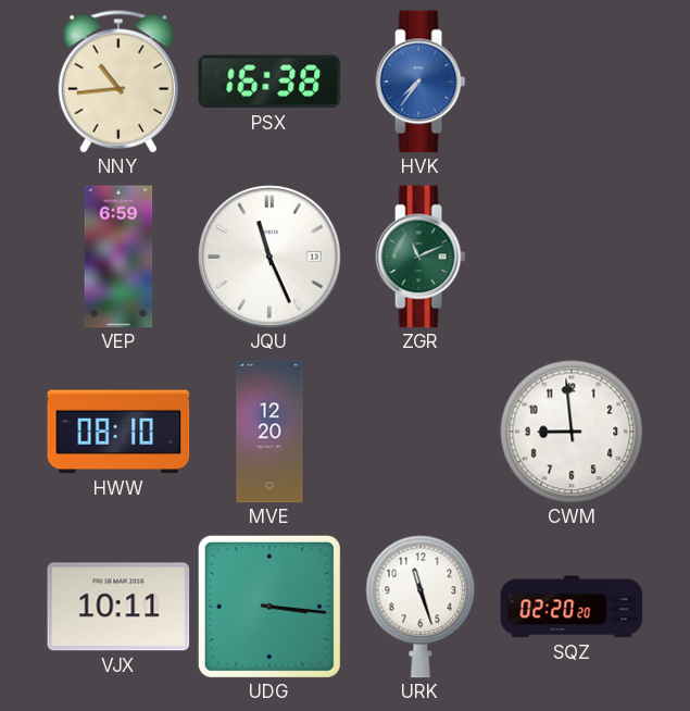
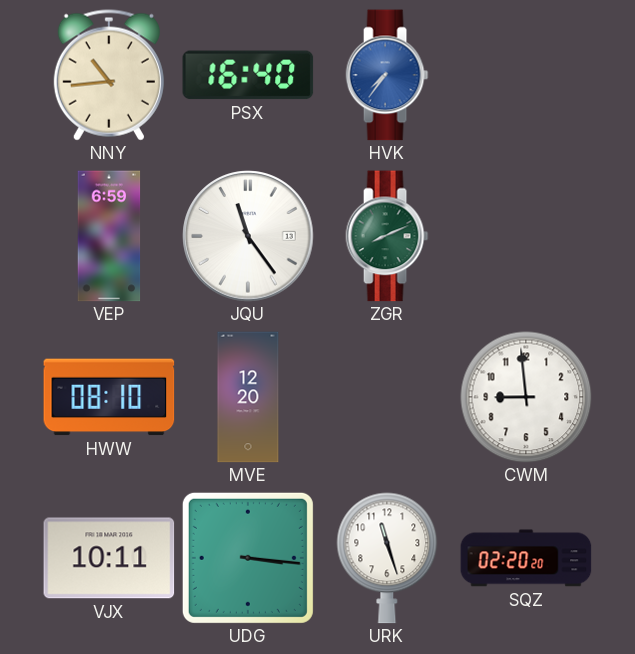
PSX: 16:38 -> 16:40
JQU: 11:26 -> 11:24
ZGR: 11:11 -> 8:11
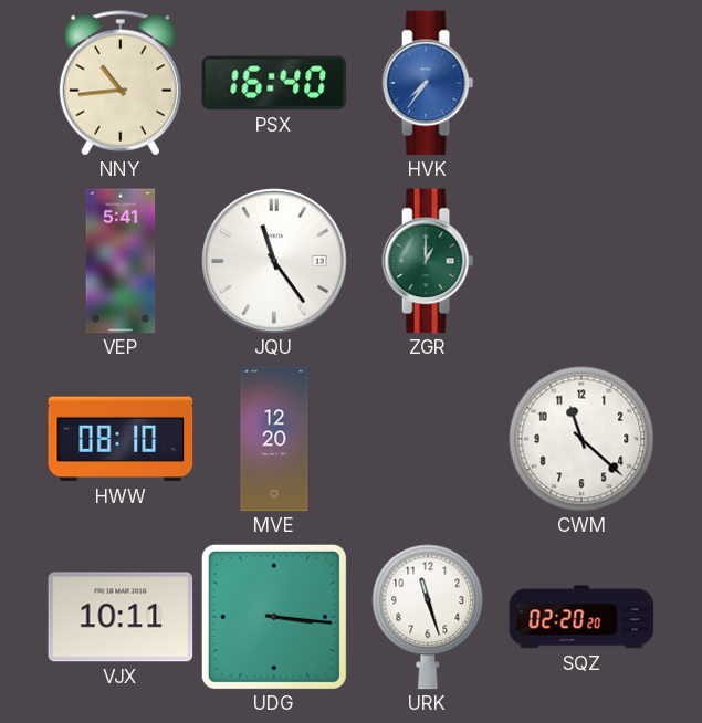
VEP: 6:59 -> 5:41
ZGR: 8:11 -> 1:00
CWM: 8:59 -> 11:22
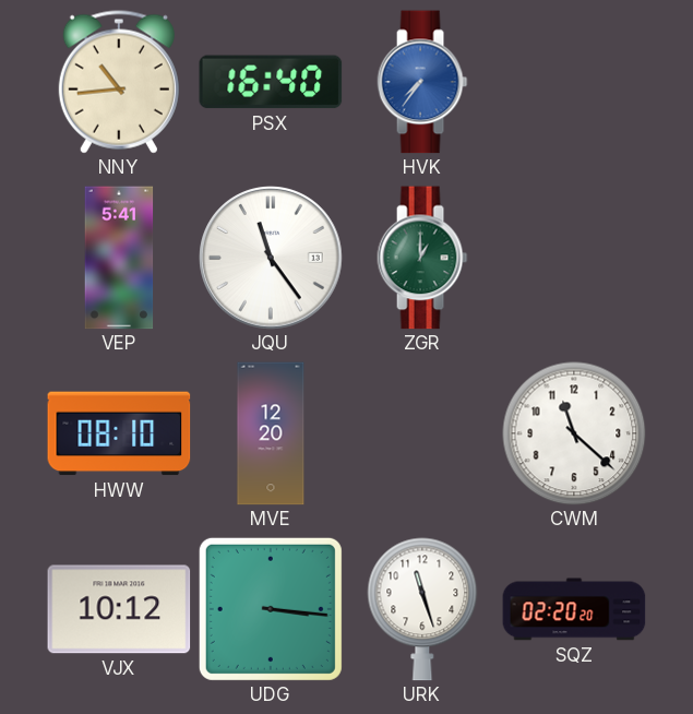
VJX: 10:11 -> 10:12
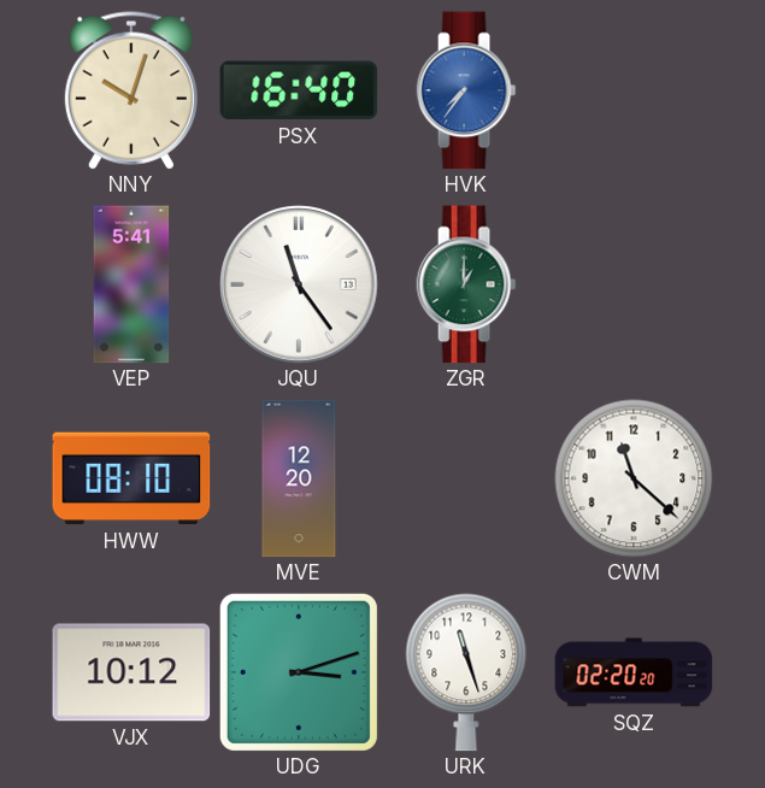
NNY: 10:44 -> 10:03
UDG: 3:16 -> 3:12
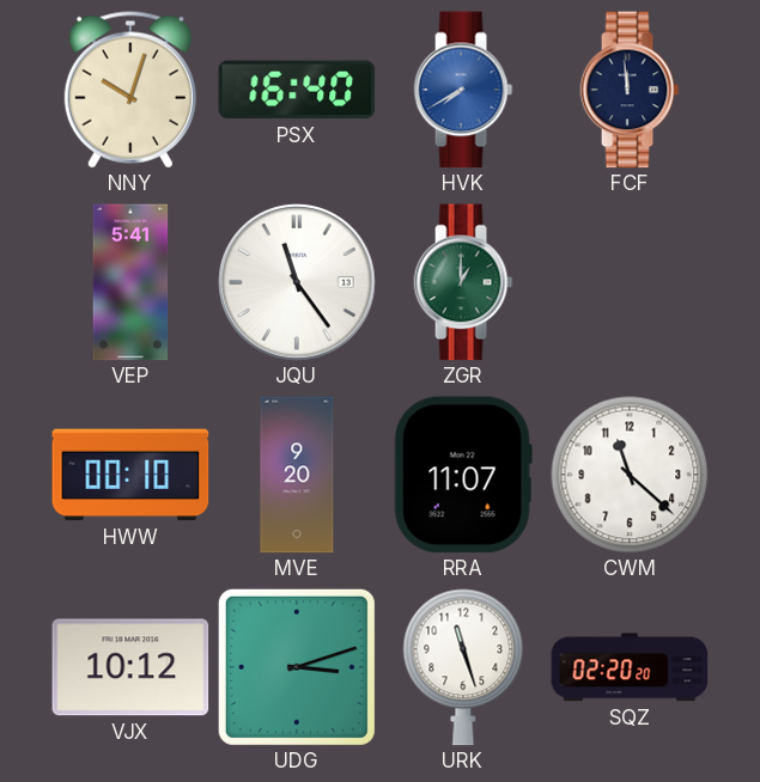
HVK: 7:36 -> 7:40
FCF: none -> 11:59
HWW: 08:10 -> 00:10
MVE: 12:20 -> 9:20
RRA: none -> 11:07
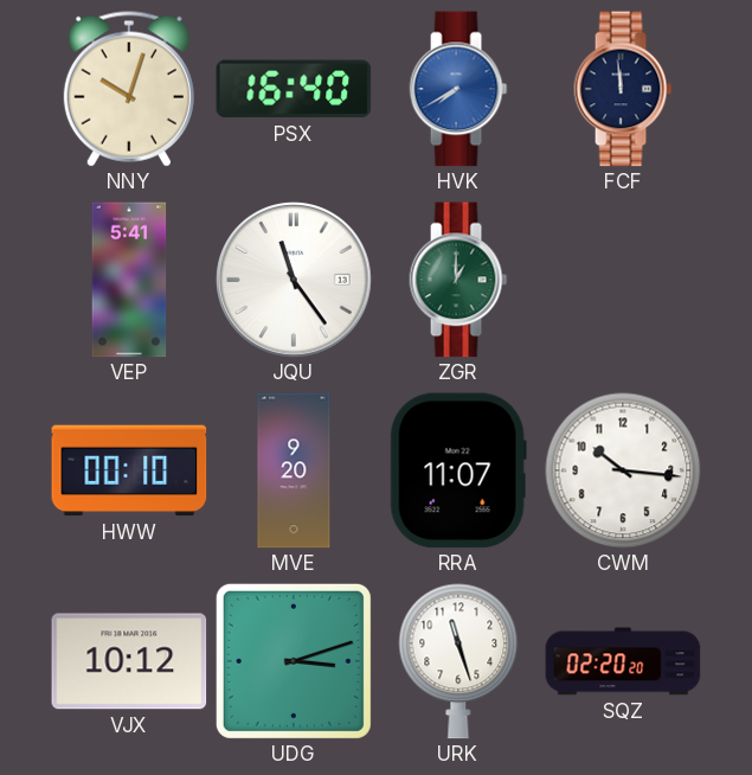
CWM: 11:22 -> 10:16
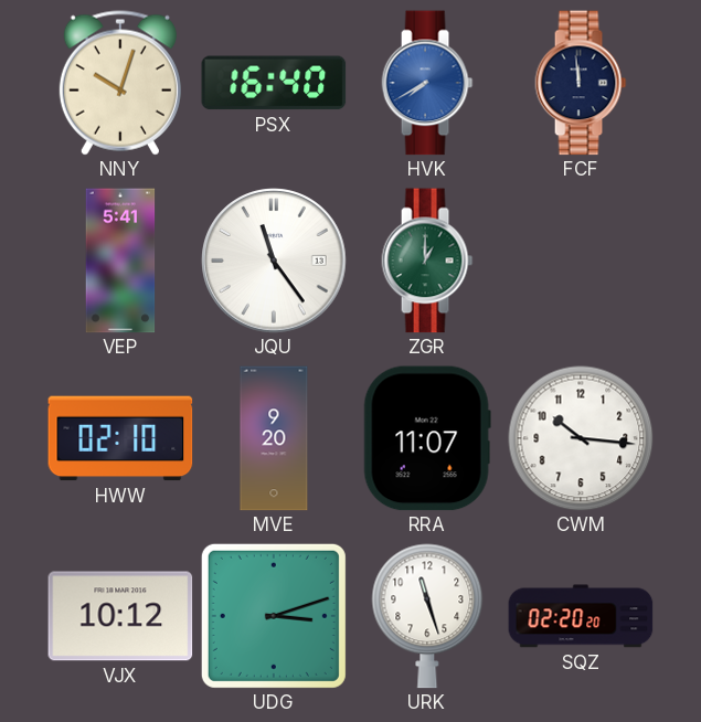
HWW: 00:10 -> 02:10
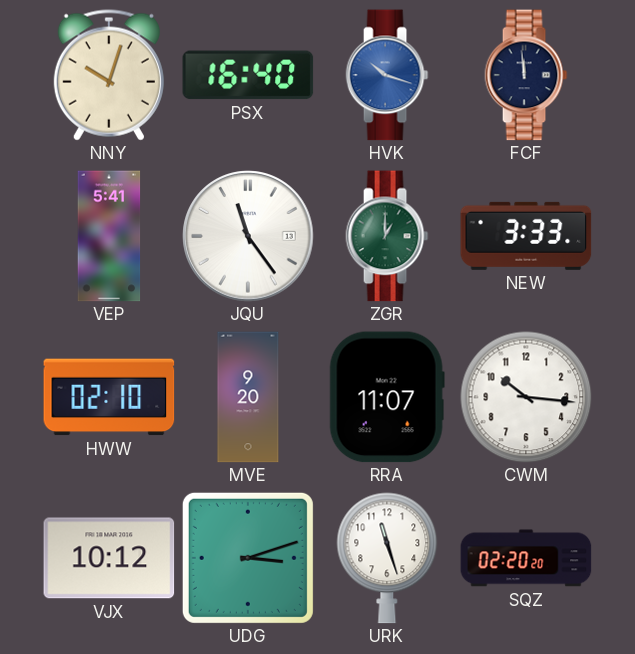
HVK: 7:40 -> 10:18
NEW: none -> 3:33
